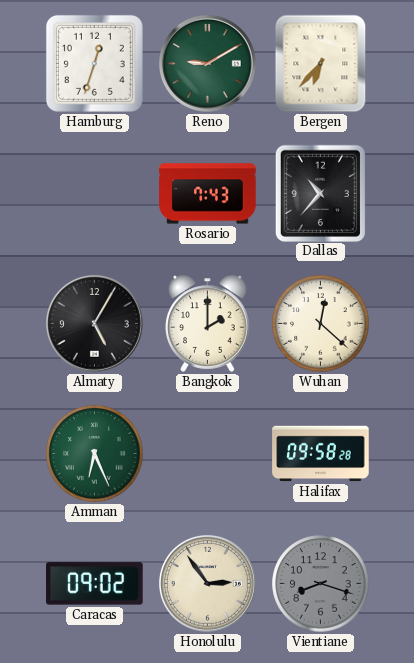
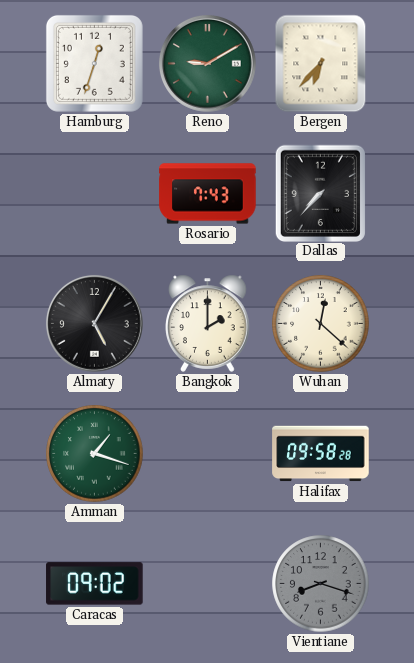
Dallas: 10:37 -> 7:37
Amman: 6:26 -> 1:18
Honolulu: 2:54 -> none
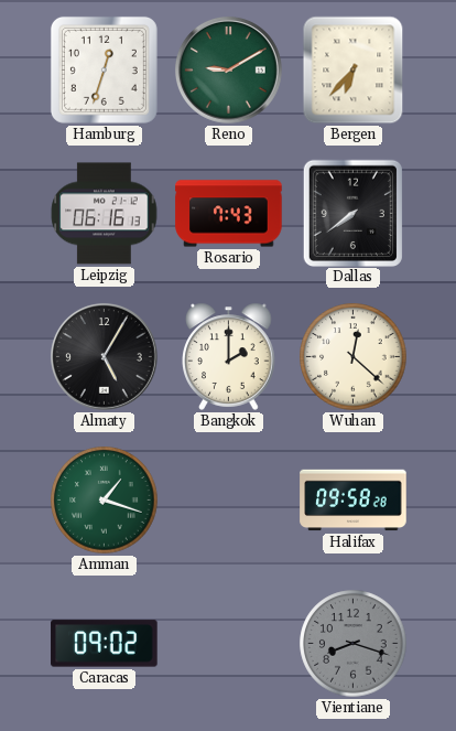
Leipzig: none -> 06:16
Dallas: 7:37 -> 7:39
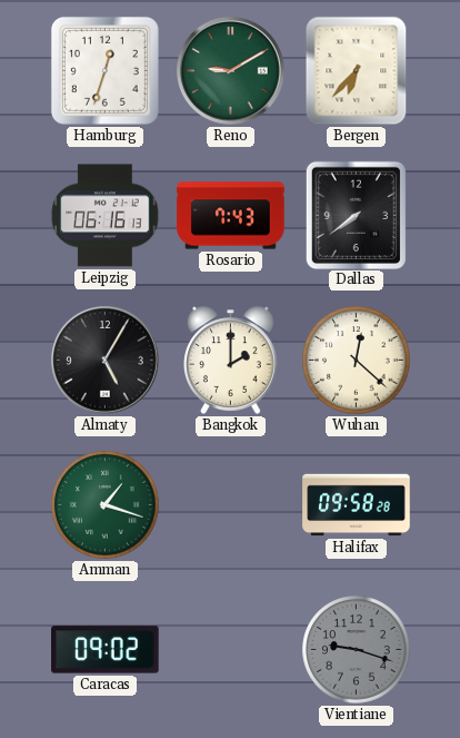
Vientiane: 8:18 -> 9:18
